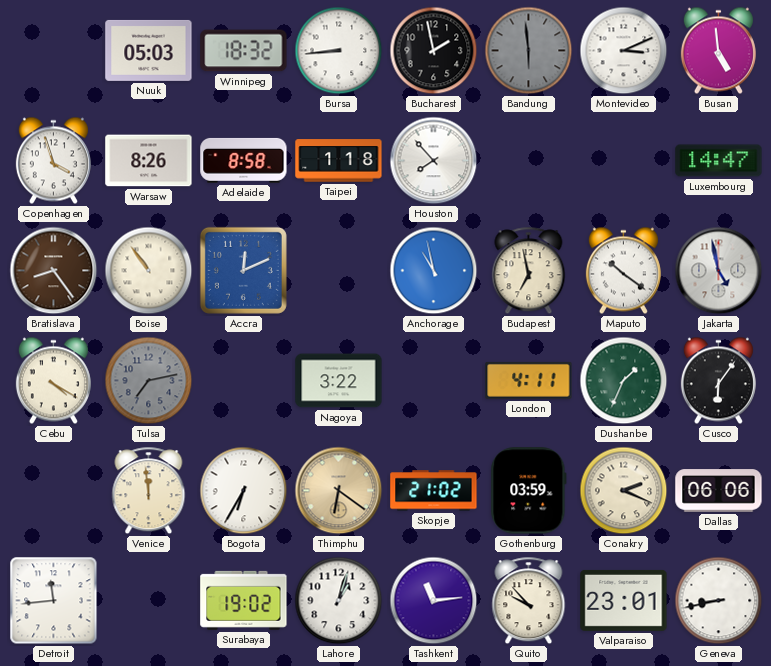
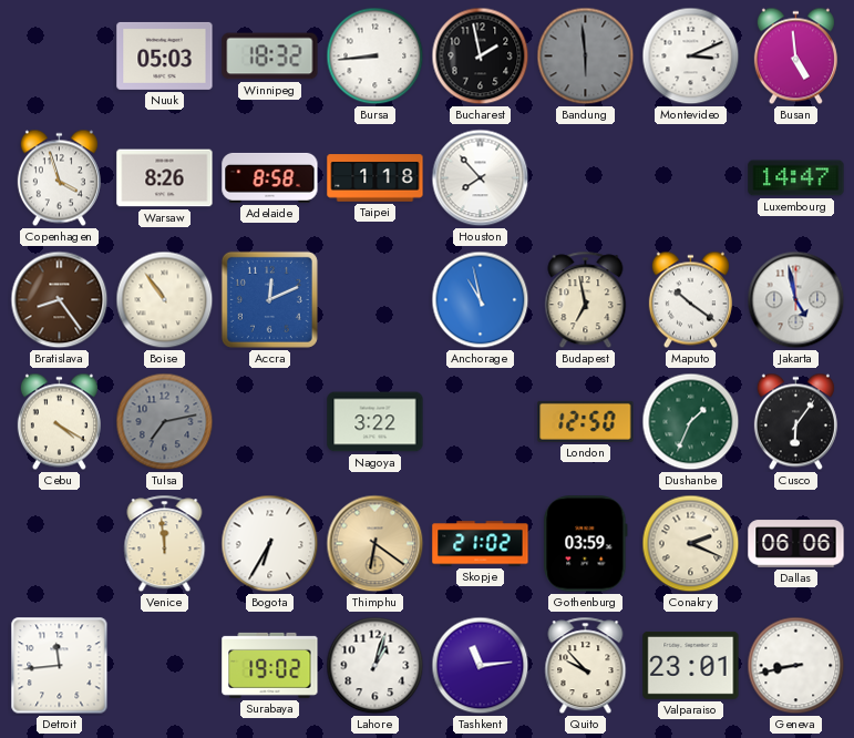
London: 4:11 -> 12:50
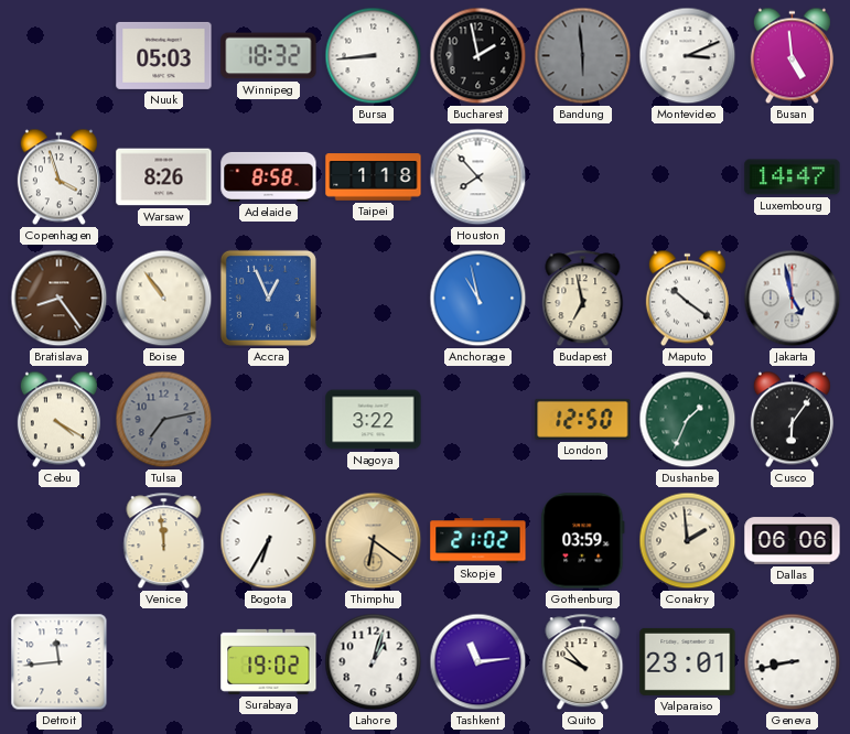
Accra: 12:11 -> 12:56
Conakry: 2:19 -> 1:59
